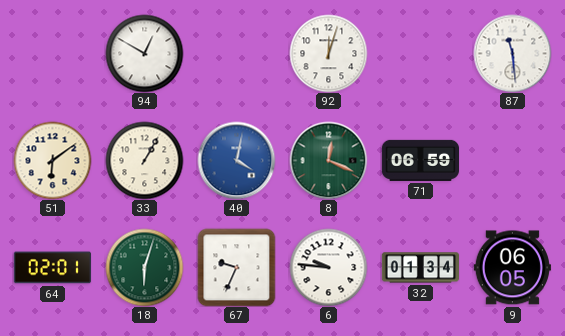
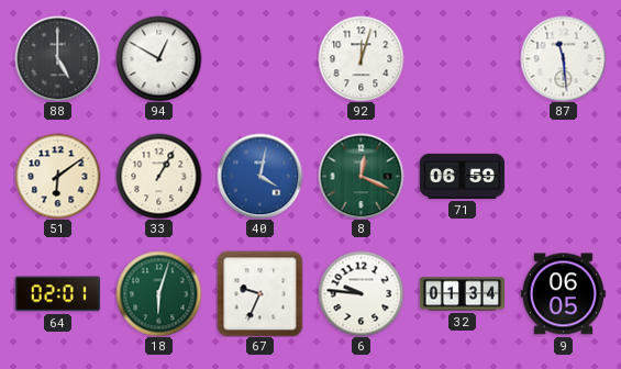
88: none -> 5:00
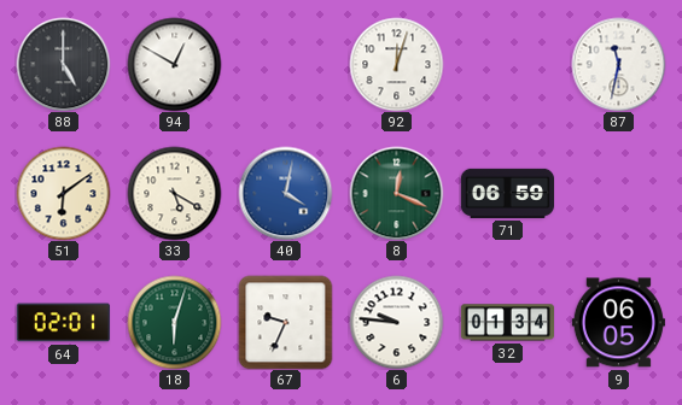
87: 11:29 -> 11:32
33: 1:05 -> 5:20
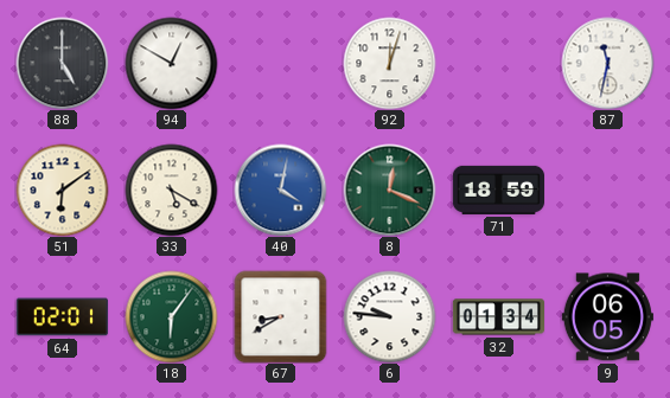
71: 06:59 -> 18:59
18: 6:03 -> 6:06
67: 9:34 -> 8:40
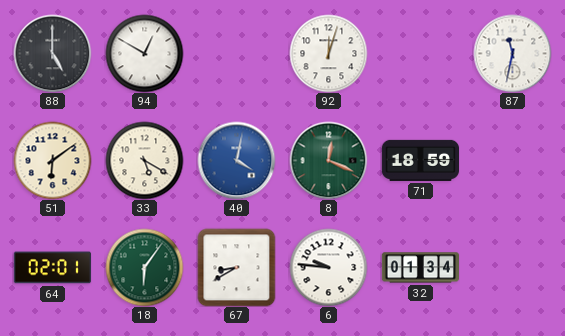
9: 06:05 -> none
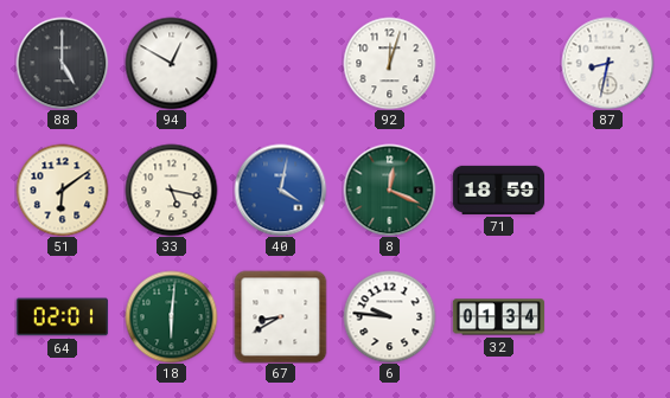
87: 11:32 -> 8:32
33: 5:20 -> 5:17
18: 6:06 -> 6:01
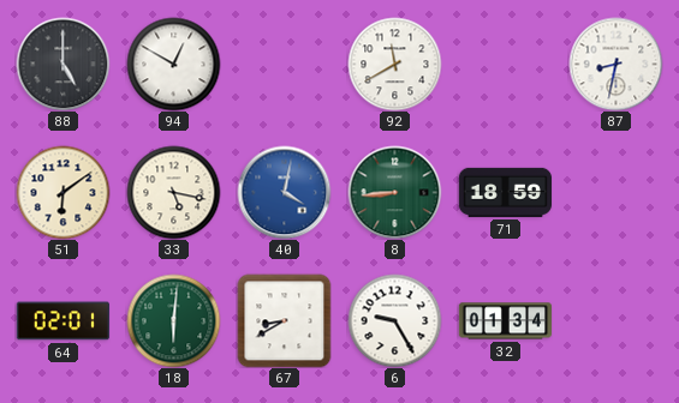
92: 12:03 -> 11:40
8: 12:19 -> 8:44
6: 9:46 -> 9:25
